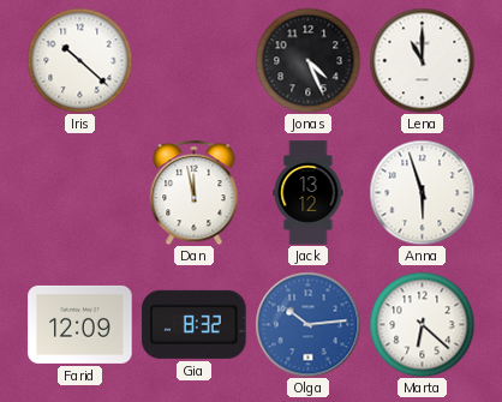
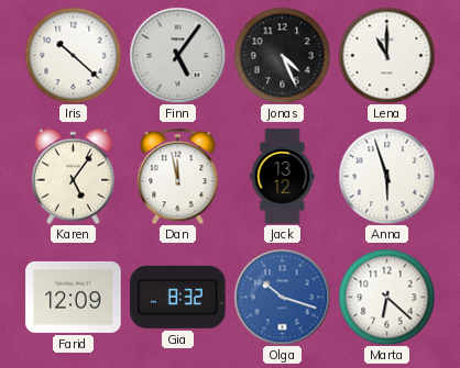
Finn: none -> 5:06
Karen: none -> 5:06
Olga: 10:14 -> 10:18
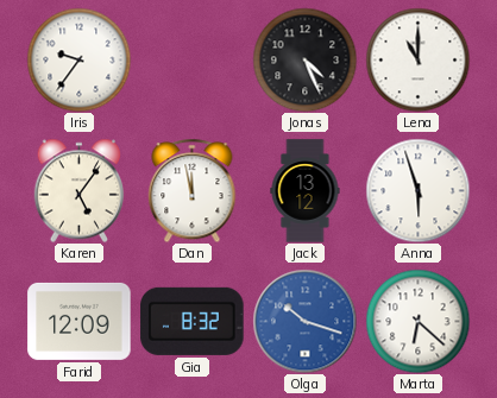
Iris: 10:22 -> 9:36
Finn: 5:06 -> none
